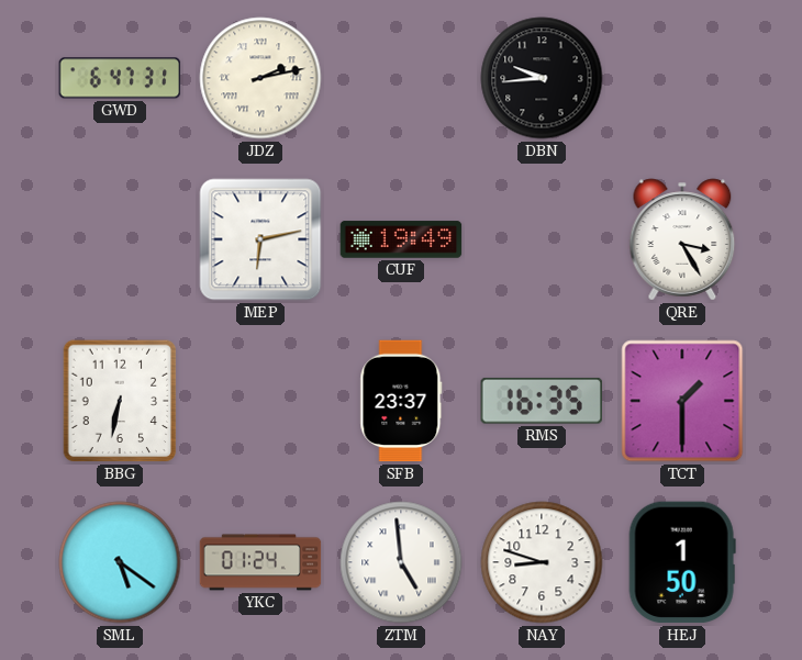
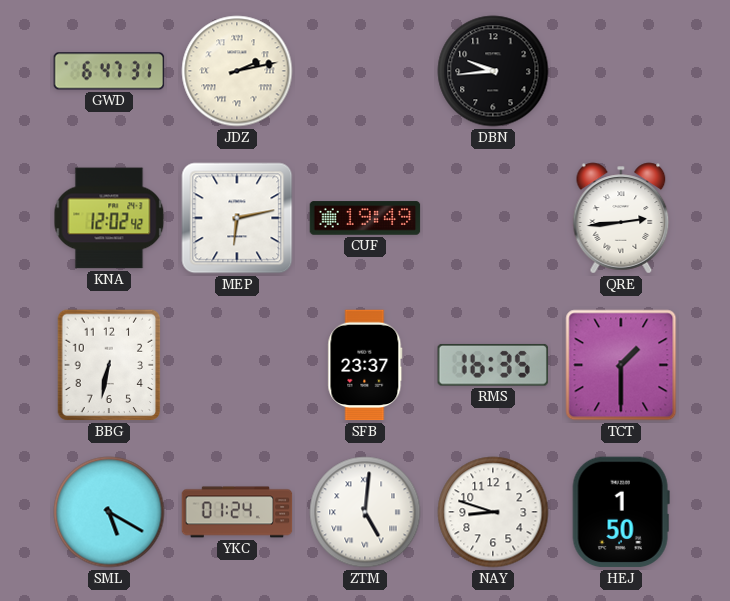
KNA: none -> 12:02
QRE: 3:25 -> 2:44
SML: 5:21 -> 5:20
ZTM: 4:59 -> 5:01
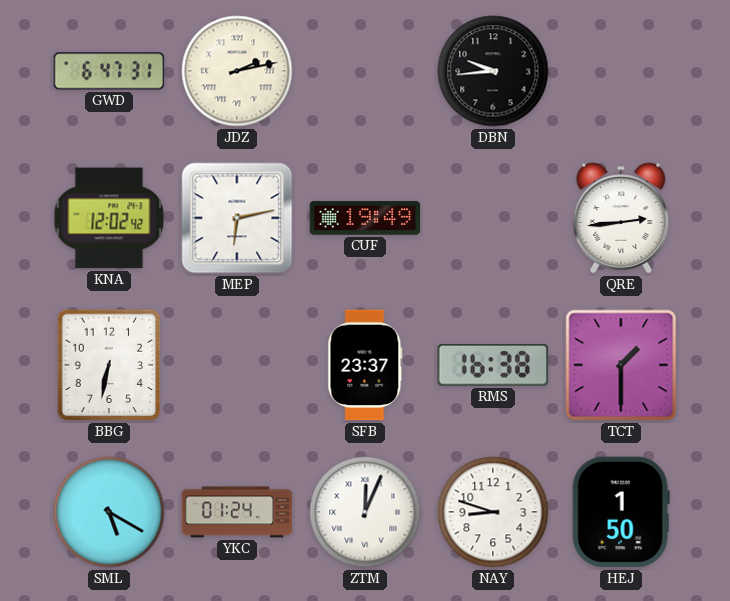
RMS: 16:35 -> 16:38
ZTM: 5:01 -> 12:04
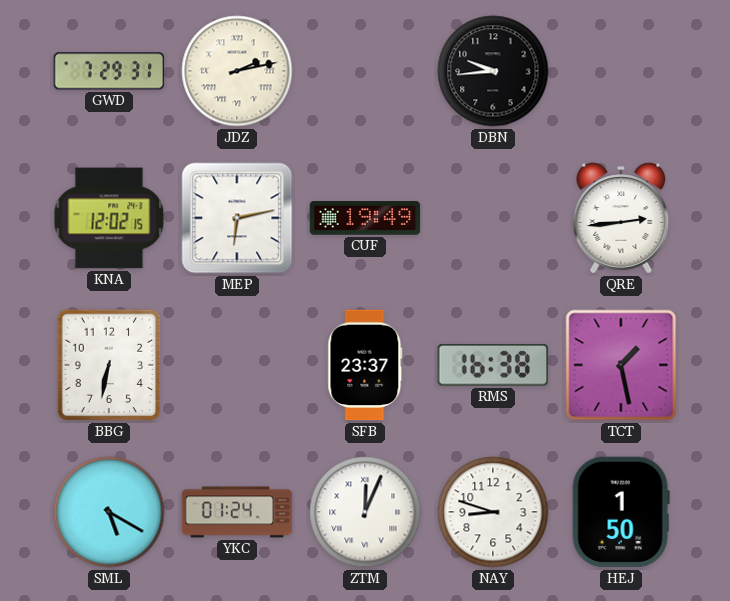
GWD: 6:47 -> 7:29
KNA: 12:02:42 -> 12:02:15
TCT: 1:30 -> 1:28
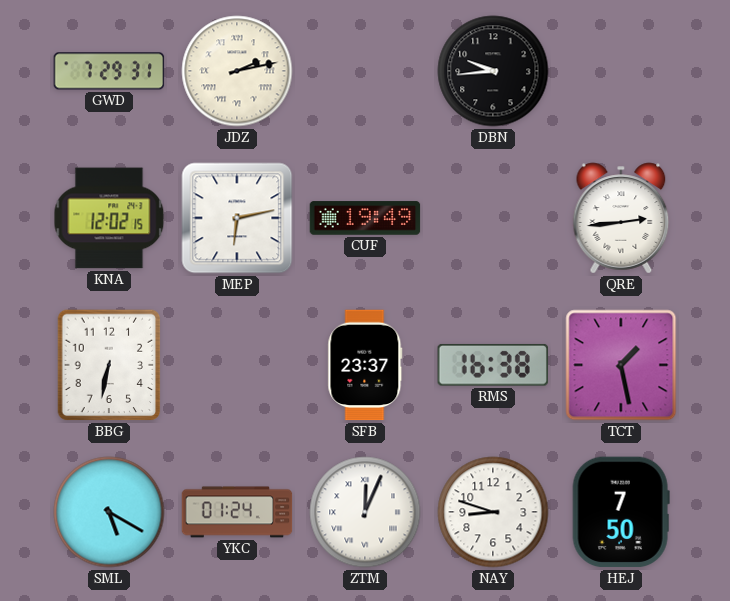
HEJ: 1:50 -> 7:50
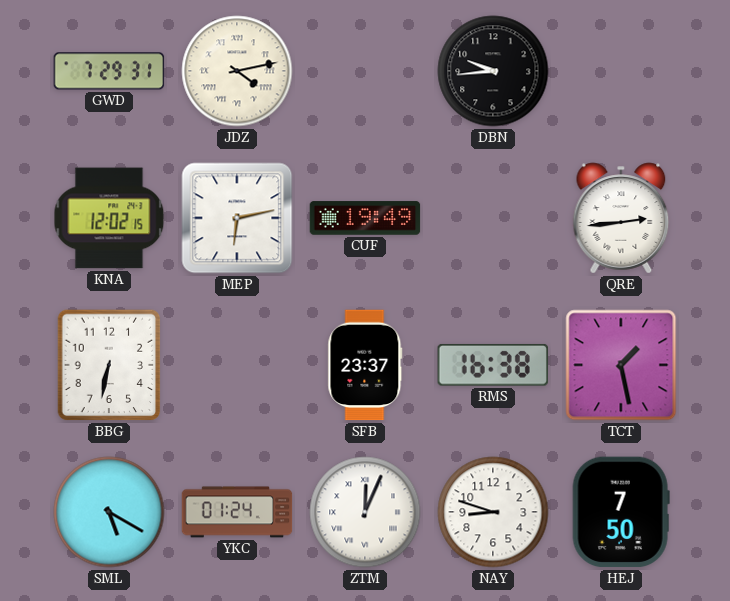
JDZ: 2:13 -> 4:13
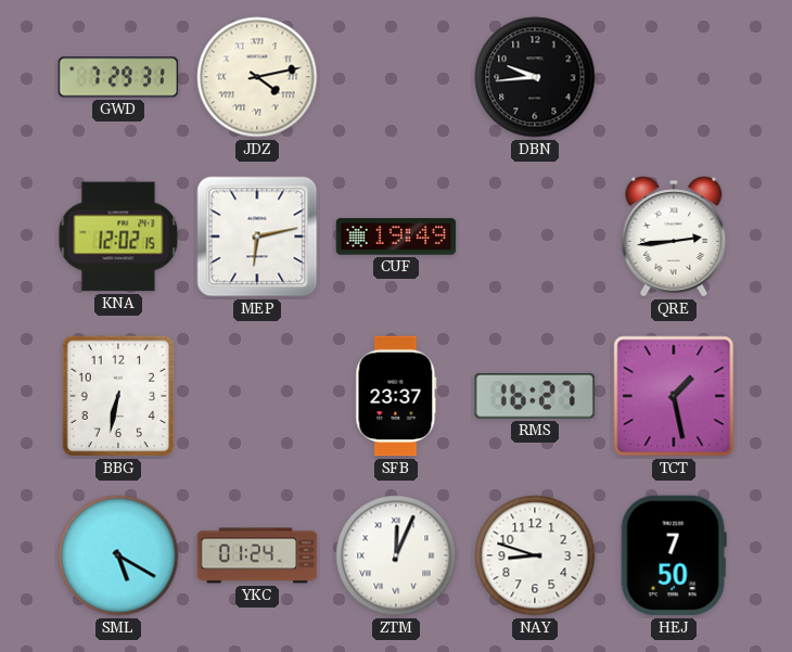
RMS: 16:38 -> 16:27
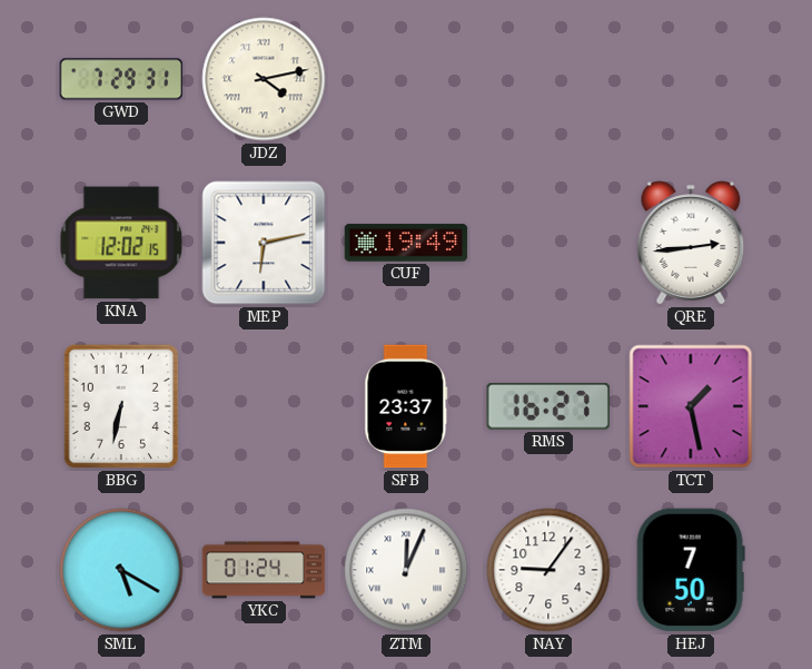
DBN: 9:44 -> none
NAY: 8:48 -> 9:06
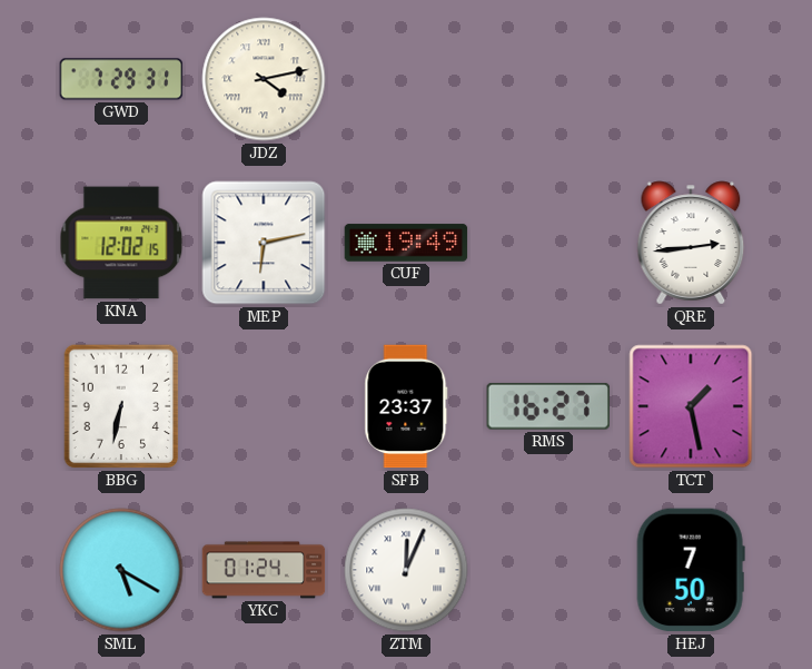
NAY: 9:06 -> none
